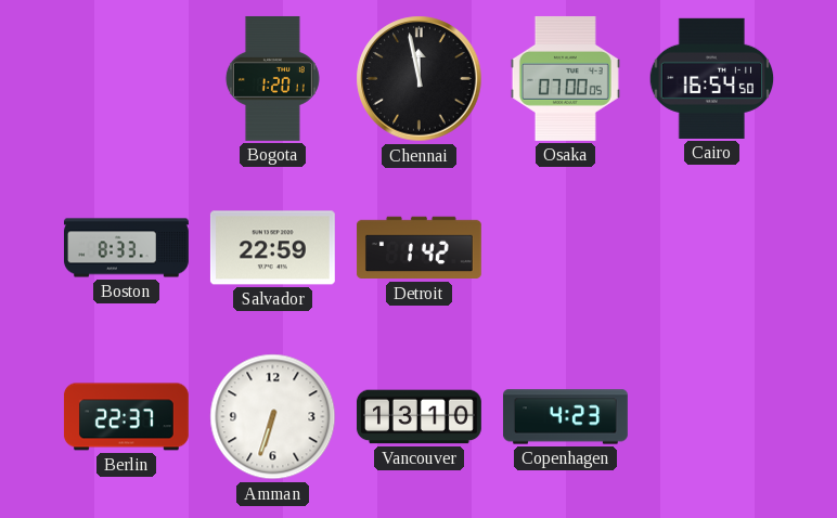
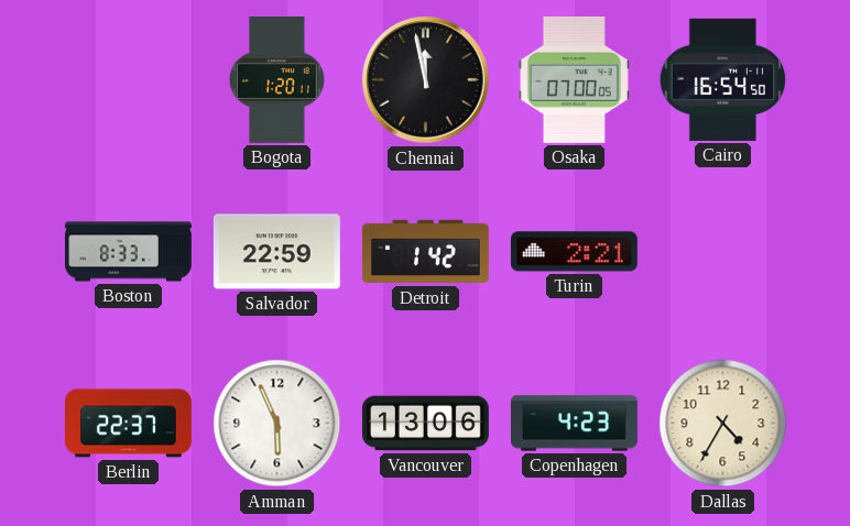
Turin: none -> 2:21
Amman: 6:33 -> 5:56
Vancouver: 13:10 -> 13:06
Dallas: none -> 4:35
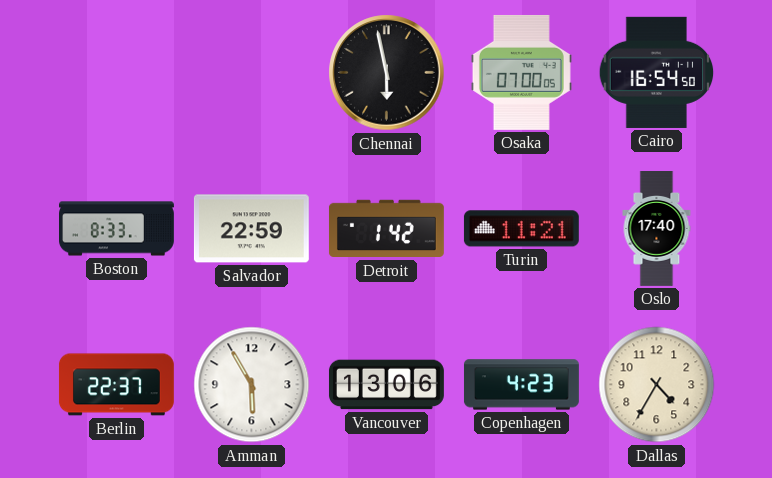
Bogota: 1:20 -> none
Chennai: 11:58 -> 5:58
Turin: 2:21 -> 11:21
Oslo: none -> 17:40
Amman: 5:56 -> 5:55
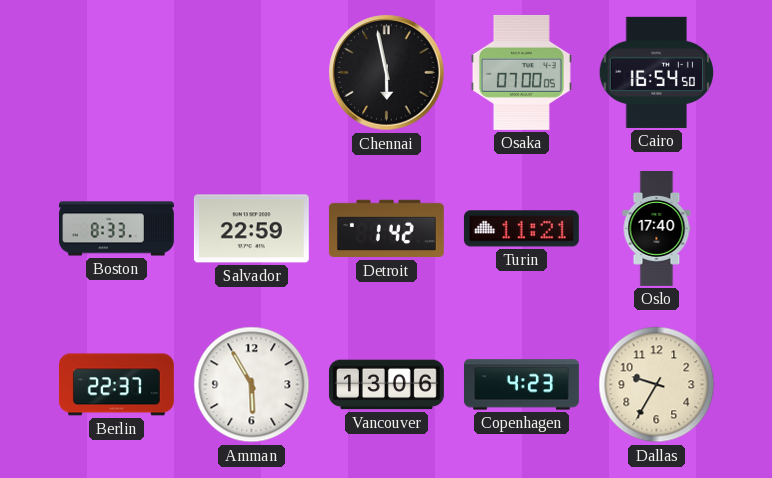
Dallas: 4:35 -> 9:35
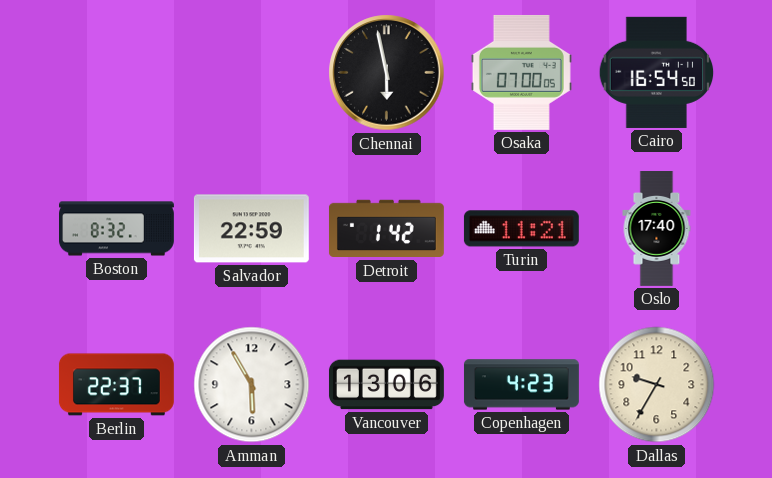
Boston: 8:33 -> 8:32
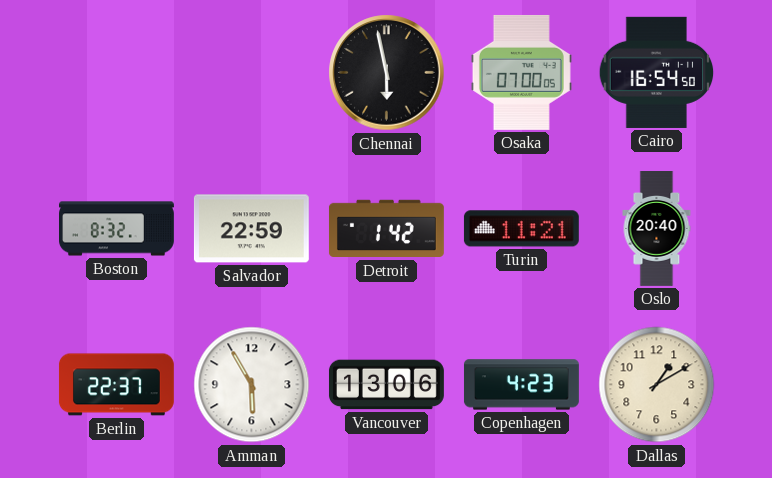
Oslo: 17:40 -> 20:40
Dallas: 9:35 -> 1:10
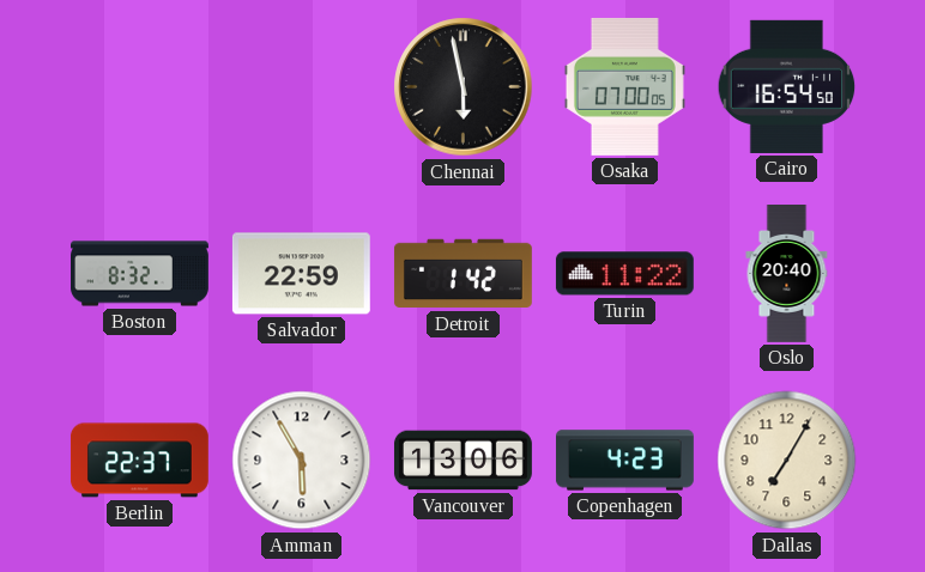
Turin: 11:21 -> 11:22
Dallas: 1:10 -> 7:05
